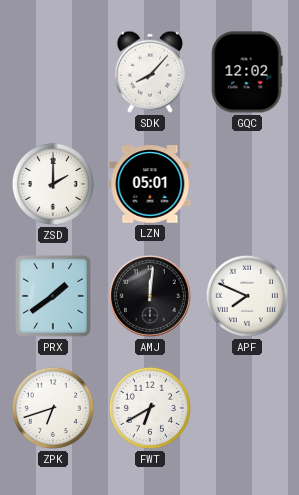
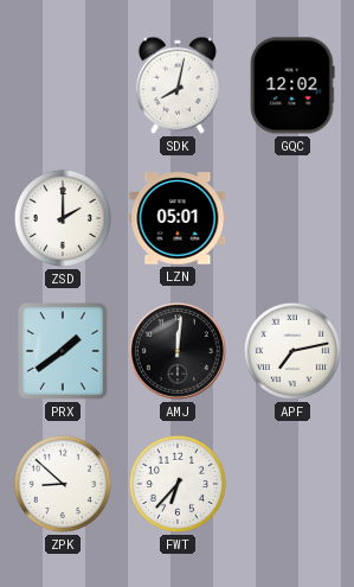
SDK: 8:07 -> 8:02
APF: 7:49 -> 7:13
ZPK: 6:42 -> 8:52
FWT: 6:40 -> 6:37
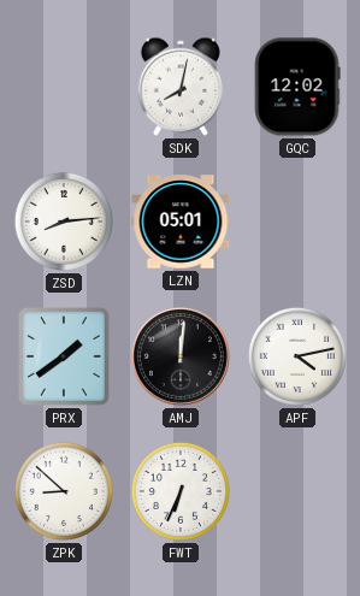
ZSD: 2:00 -> 8:14
APF: 7:13 -> 4:13
FWT: 6:37 -> 6:34
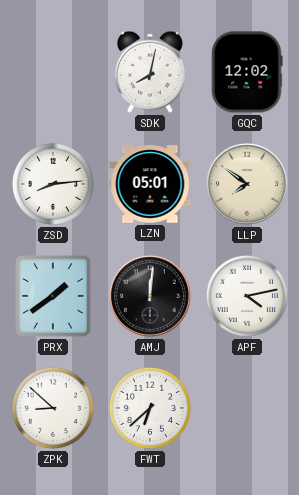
LLP: none -> 7:51
FWT: 6:34 -> 6:38
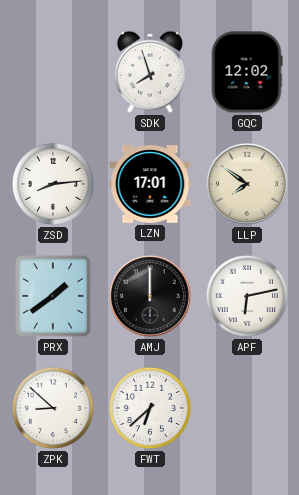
SDK: 8:02 -> 7:57
LZN: 05:01 -> 17:01
AMJ: 12:01 -> 12:00
APF: 4:13 -> 6:13
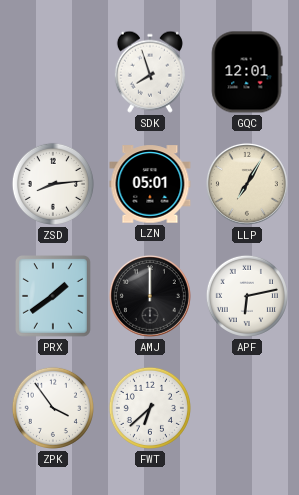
GQC: 12:02 -> 12:01
LZN: 17:01 -> 05:01
LLP: 7:51 -> 7:05
ZPK: 8:52 -> 3:54
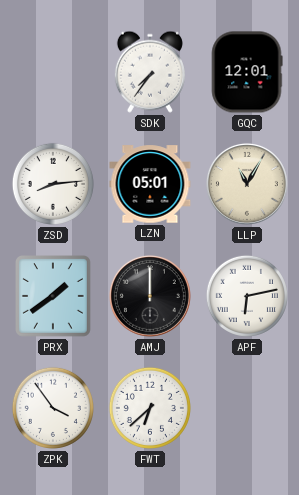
SDK: 7:57 -> 7:36
LLP: 7:05 -> 11:05
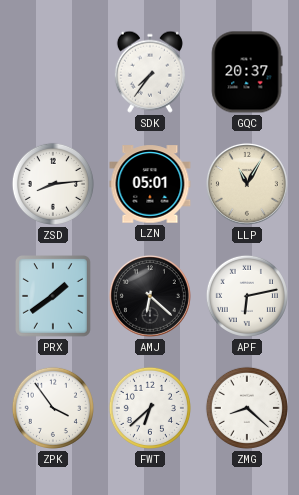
GQC: 12:01 -> 20:37
AMJ: 12:00 -> 6:22
ZMG: none -> 8:22
